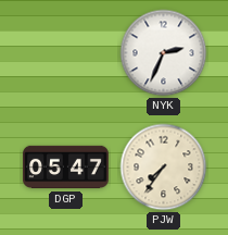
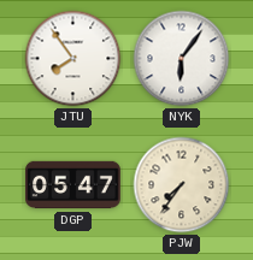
JTU: none -> 7:54
NYK: 2:34 -> 6:06
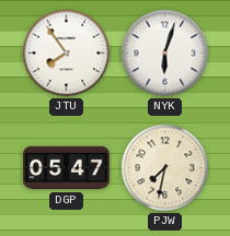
NYK: 6:06 -> 6:03
PJW: 7:36 -> 7:32
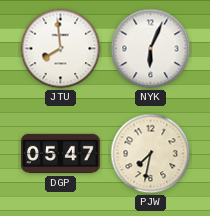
JTU: 7:54 -> 7:59
NYK: 6:03 -> 6:04
